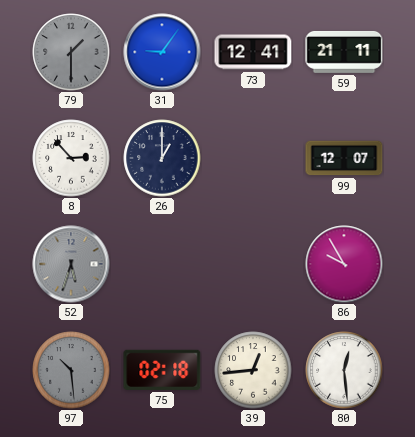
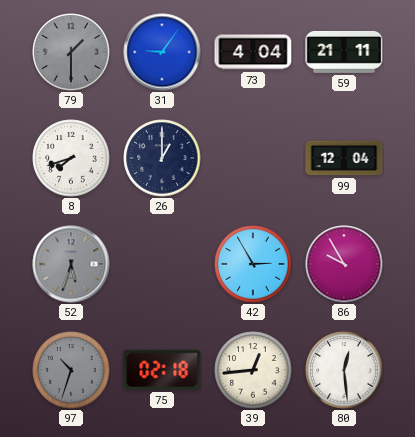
73: 12:41 -> 4:04
8: 2:53 -> 7:42
99: 12:07 -> 12:04
42: none -> 2:55
97: 10:29 -> 10:33
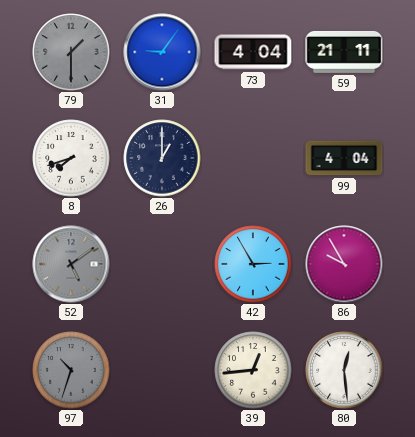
99: 12:04 -> 4:04
52: 5:33 -> 5:09
75: 02:18 -> none
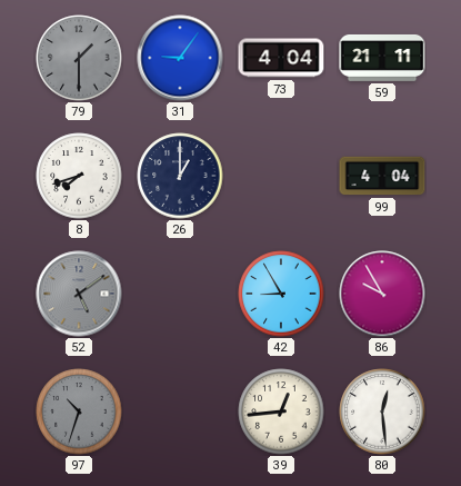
42: 2:55 -> 8:55
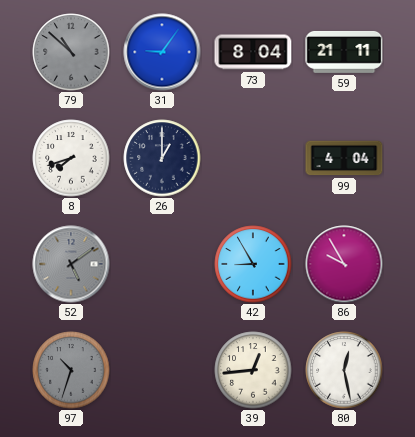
79: 1:30 -> 10:52
73: 4:04 -> 8:04
80: 12:29 -> 12:28
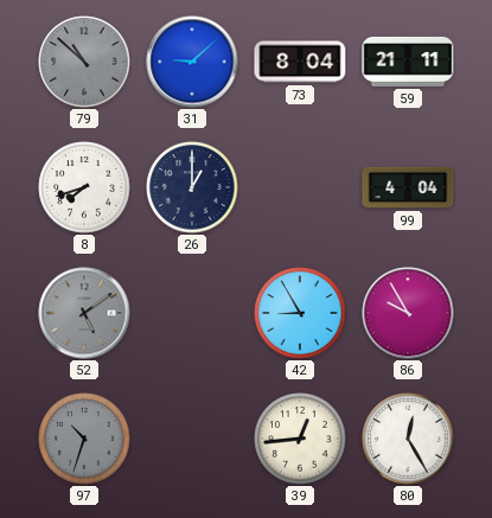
31: 9:06 -> 9:08
80: 12:28 -> 12:25
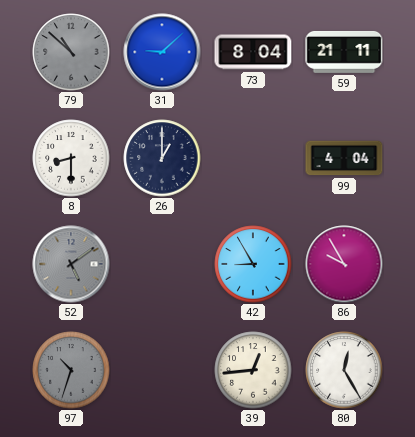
8: 7:42 -> 8:30
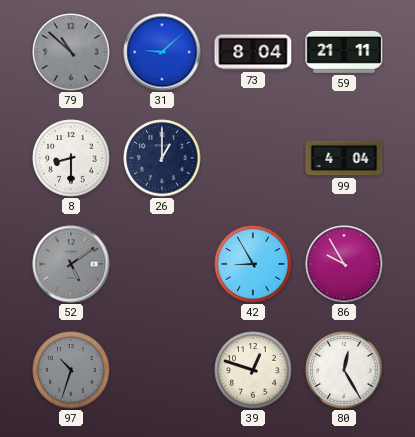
39: 12:44 -> 12:48
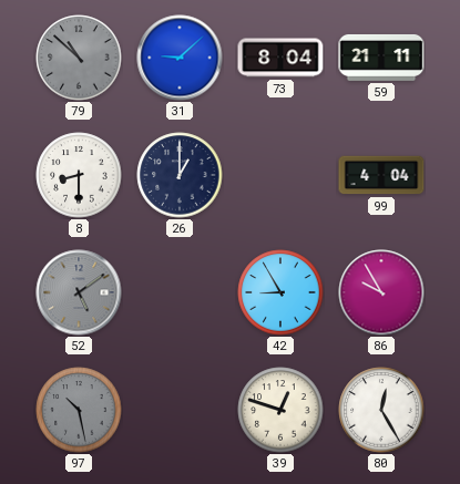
97: 10:33 -> 10:28
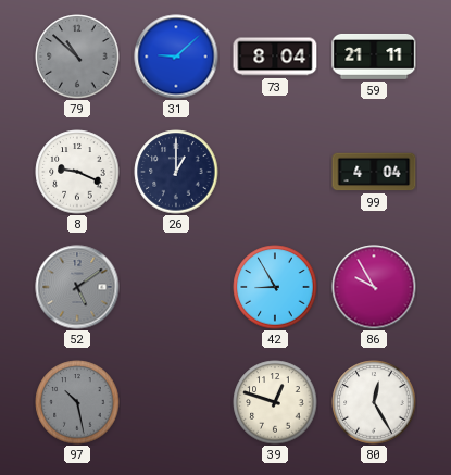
8: 8:30 -> 9:19
